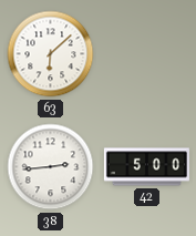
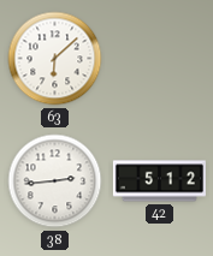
42: 5:00 -> 5:12
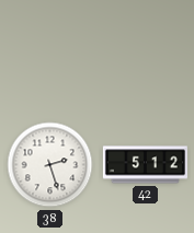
63: 6:08 -> none
38: 2:44 -> 2:27
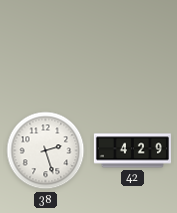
42: 5:12 -> 4:29
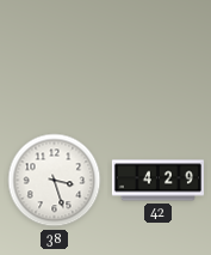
38: 2:27 -> 3:27
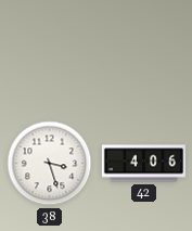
42: 4:29 -> 4:06
